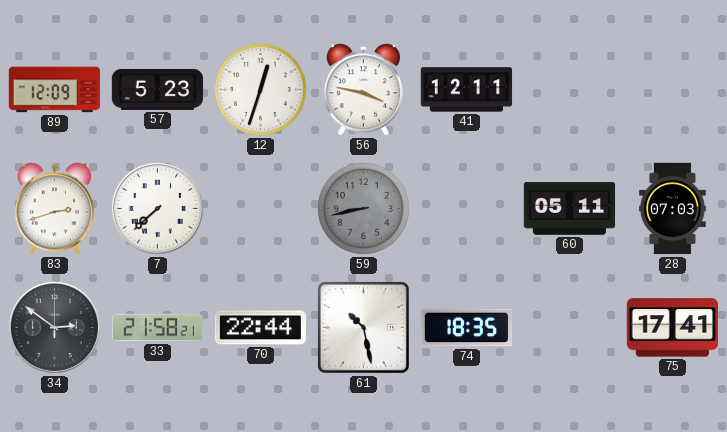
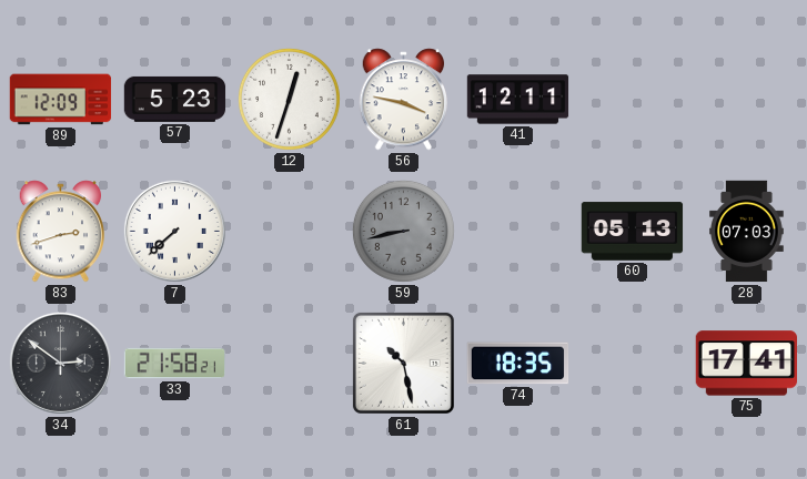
60: 05:11 -> 05:13
70: 22:44 -> none
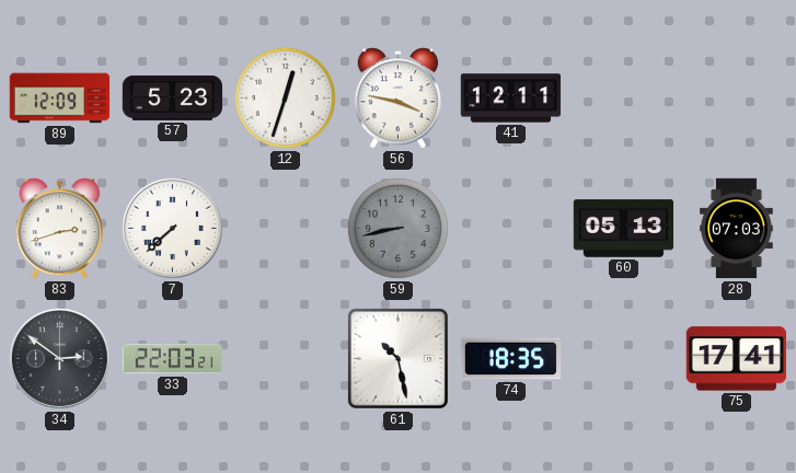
33: 21:58 -> 22:03
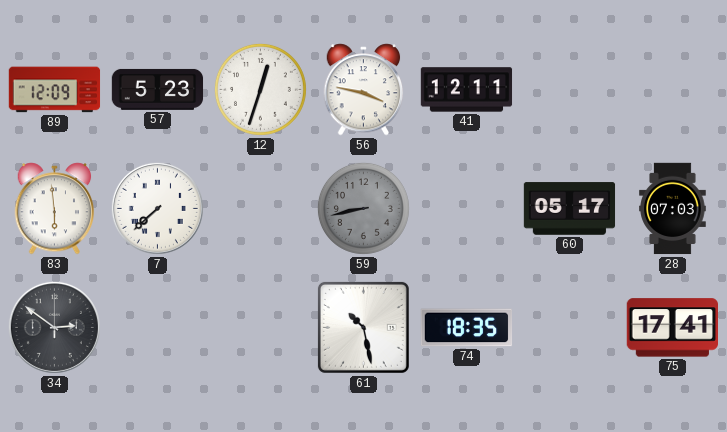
83: 2:42 -> 5:59
60: 05:13 -> 05:17
33: 22:03 -> none
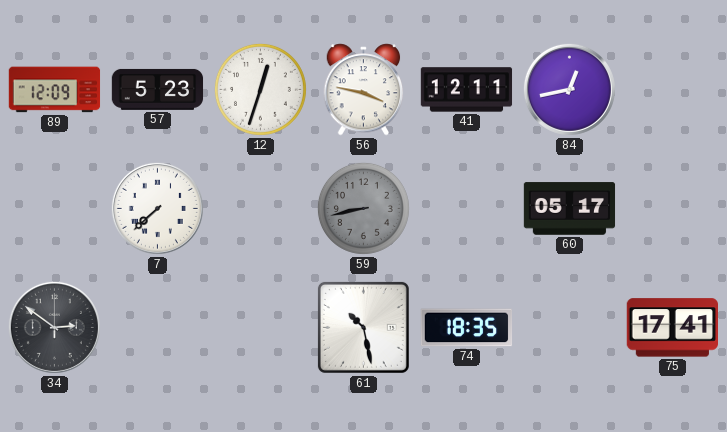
84: none -> 12:43
83: 5:59 -> none
28: 07:03 -> none
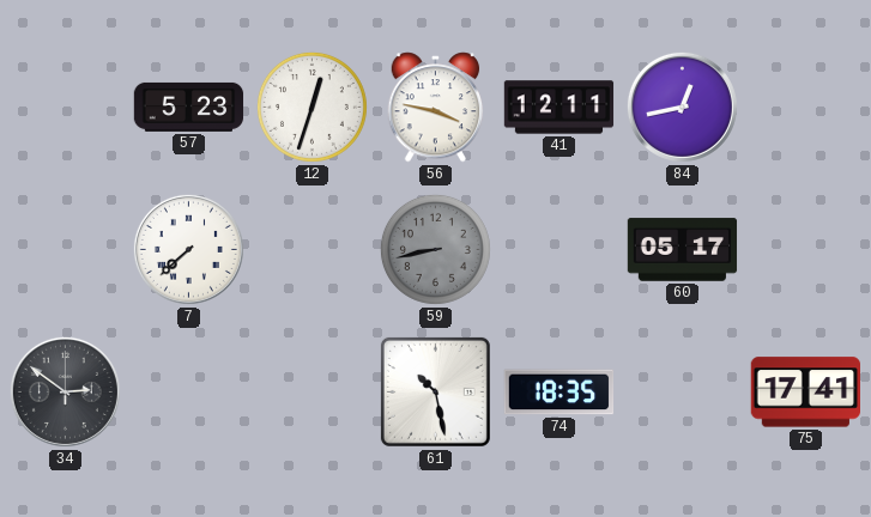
89: 12:09 -> none
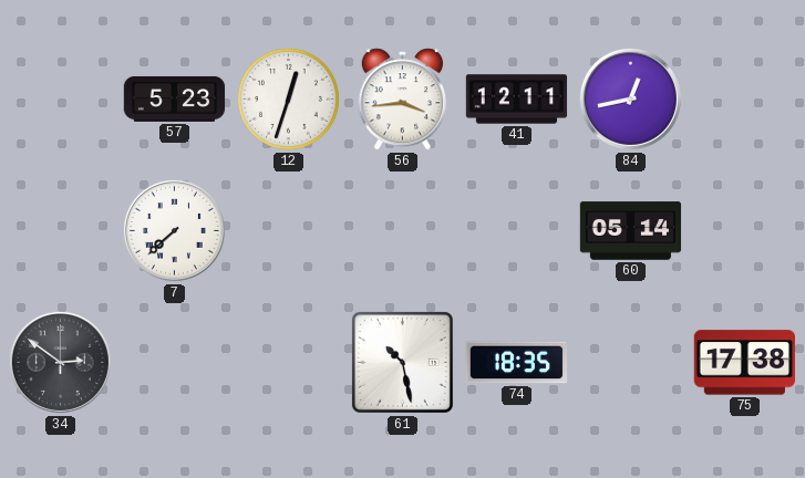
56: 3:47 -> 3:44
59: 8:43 -> none
60: 05:17 -> 05:14
75: 17:41 -> 17:38
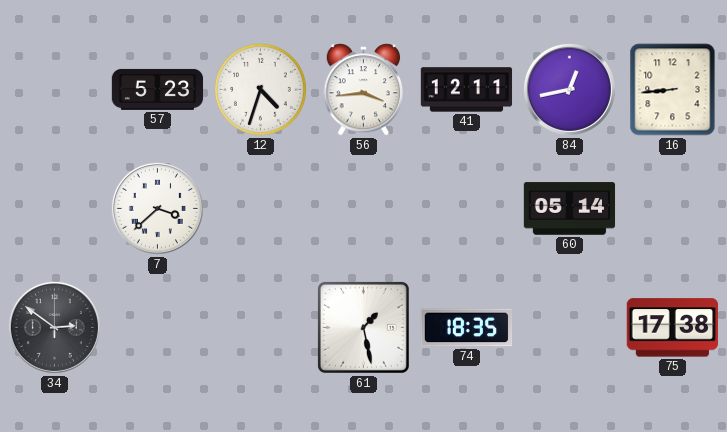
12: 12:33 -> 4:33
16: none -> 8:44
7: 7:38 -> 3:38
61: 10:28 -> 1:28
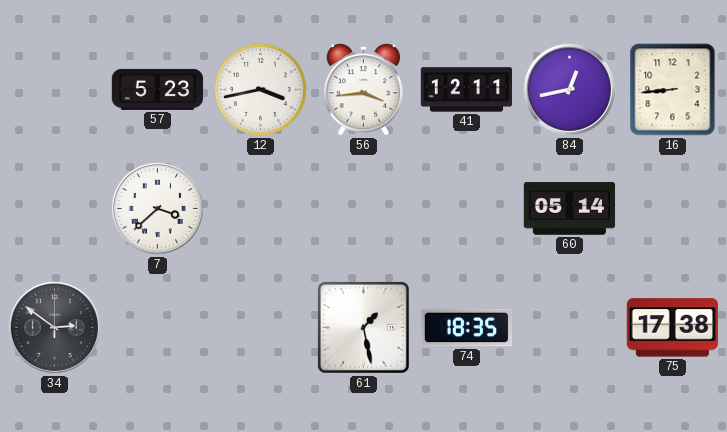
12: 4:33 -> 3:43
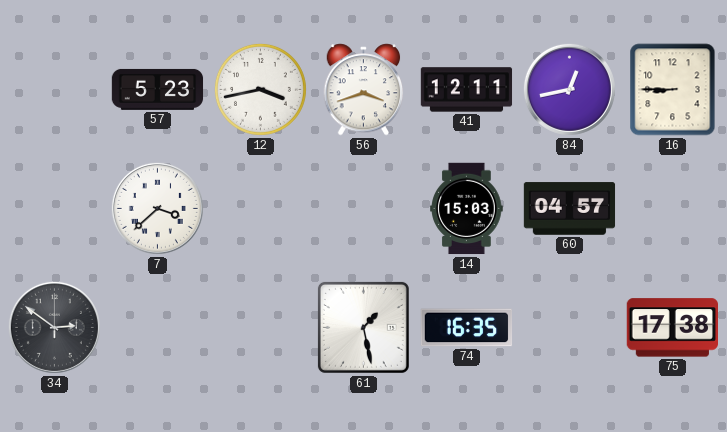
56: 3:44 -> 3:42
16: 8:44 -> 8:45
14: none -> 15:03
60: 05:14 -> 04:57
74: 18:35 -> 16:35
